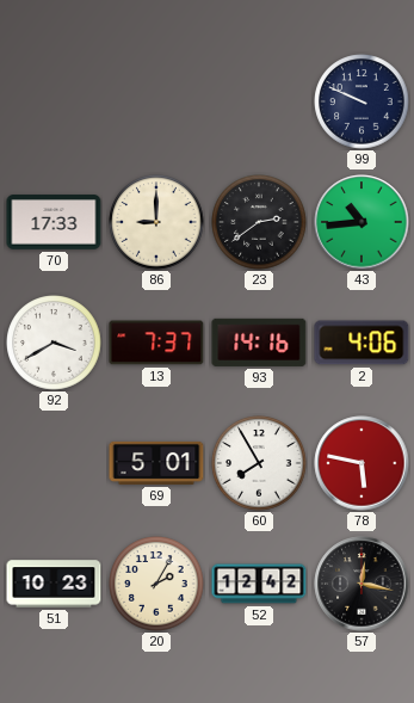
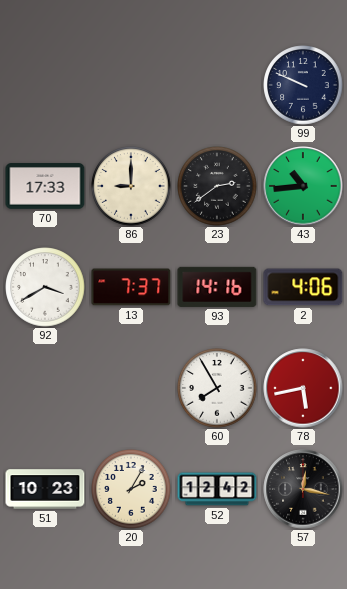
69: 5:01 -> none
78: 5:47 -> 5:43
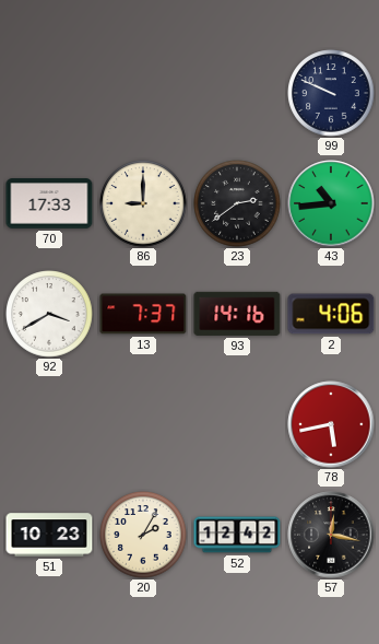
60: 7:55 -> none
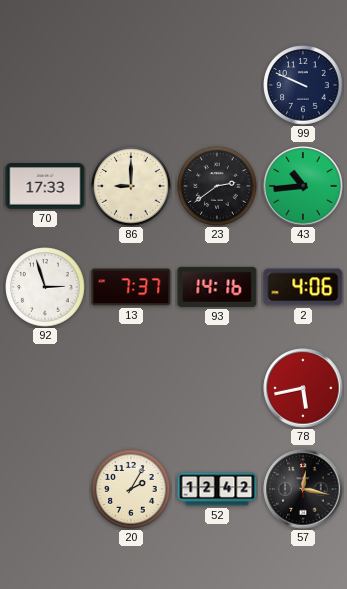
92: 3:40 -> 2:57
51: 10:23 -> none
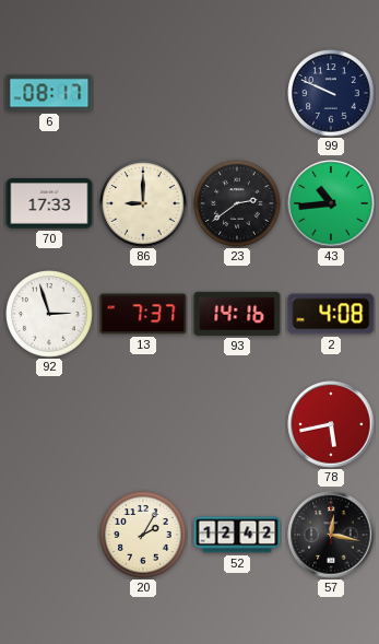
6: none -> 08:17
2: 4:06 -> 4:08
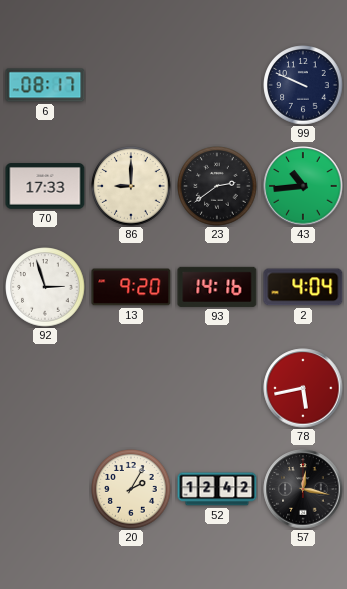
13: 7:37 -> 9:20
2: 4:08 -> 4:04
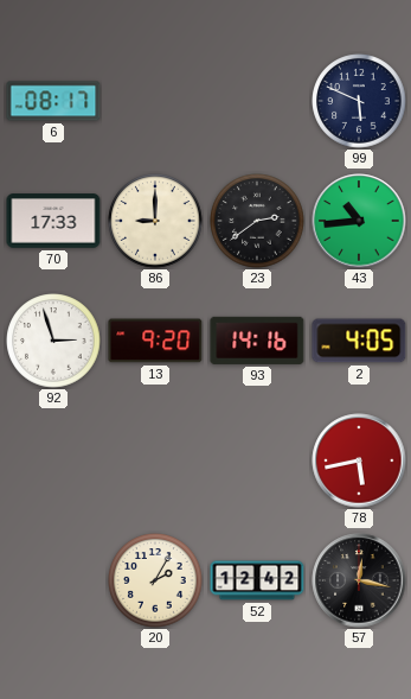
99: 9:49 -> 5:49
2: 4:04 -> 4:05
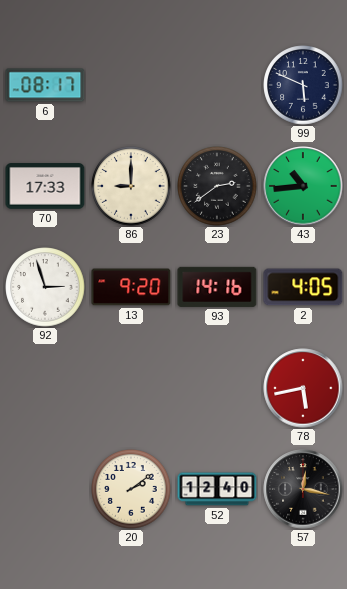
20: 2:05 -> 2:09
52: 12:42 -> 12:40
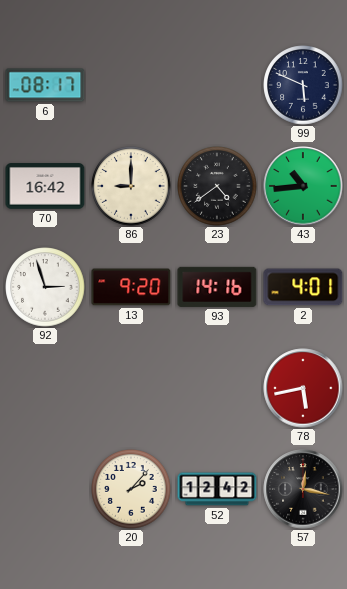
70: 17:33 -> 16:42
23: 2:39 -> 4:39
2: 4:05 -> 4:01
20: 2:09 -> 2:07
52: 12:40 -> 12:42
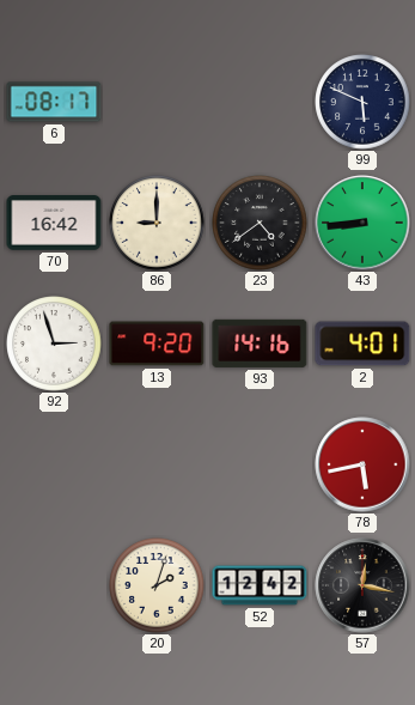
43: 10:44 -> 8:44
20: 2:07 -> 2:03
